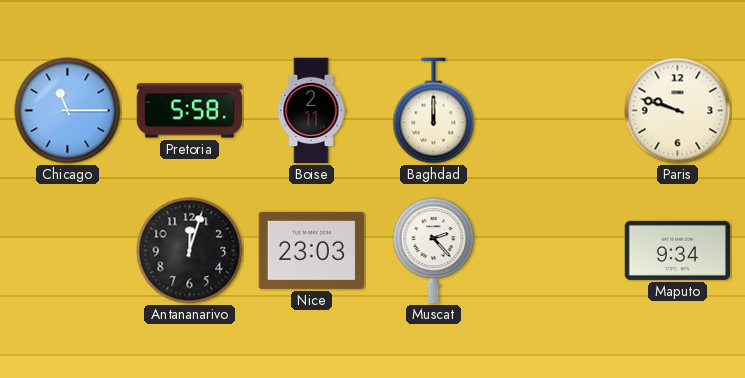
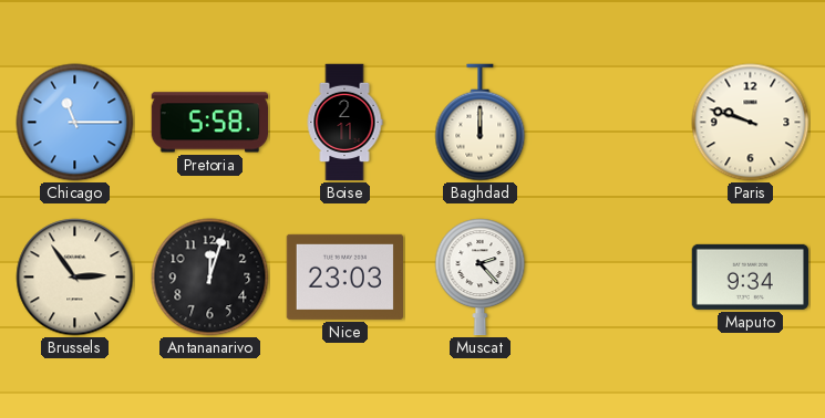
Brussels: none -> 2:54
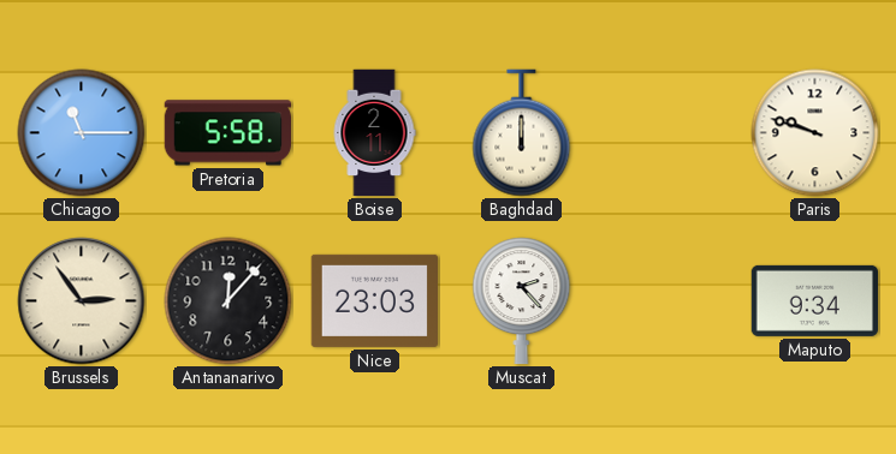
Antananarivo: 12:03 -> 12:07
